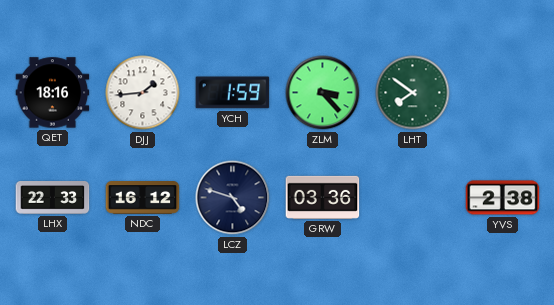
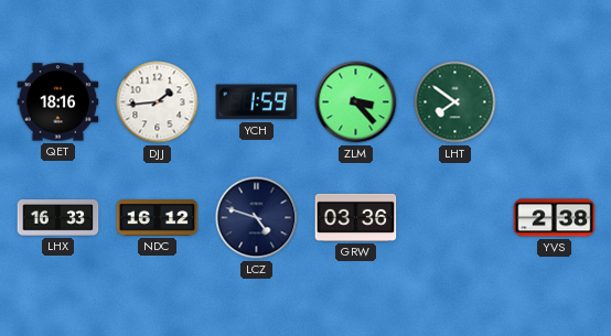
LHX: 22:33 -> 16:33
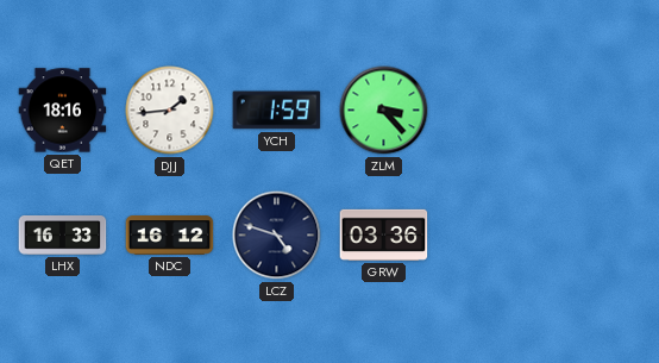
LHT: 7:51 -> none
YVS: 2:38 -> none
